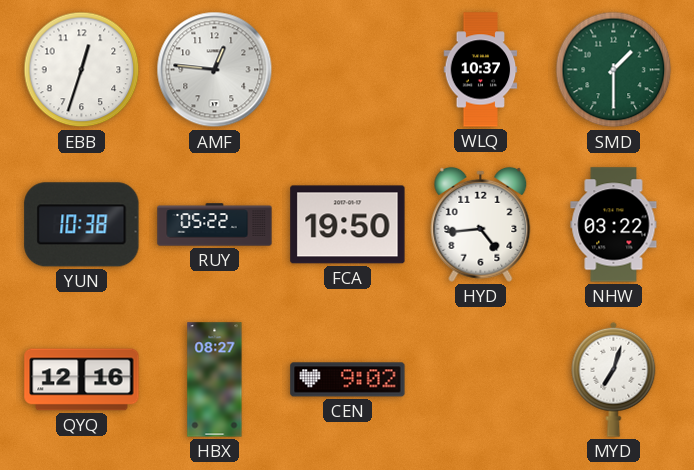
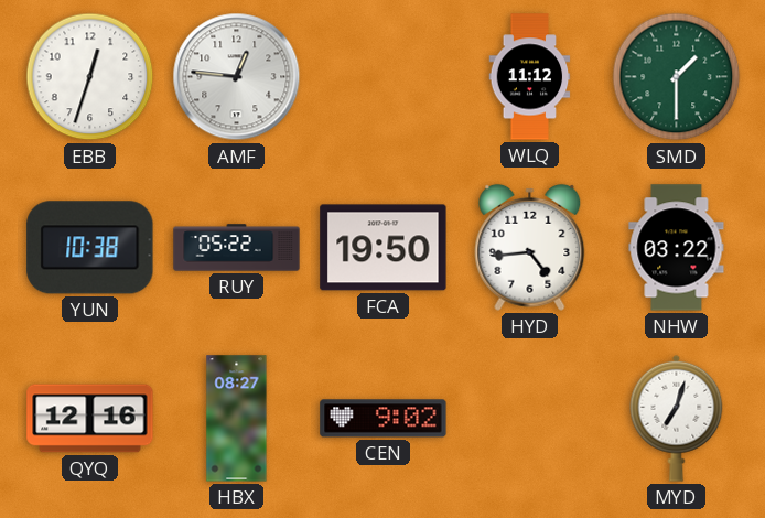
WLQ: 10:37 -> 11:12
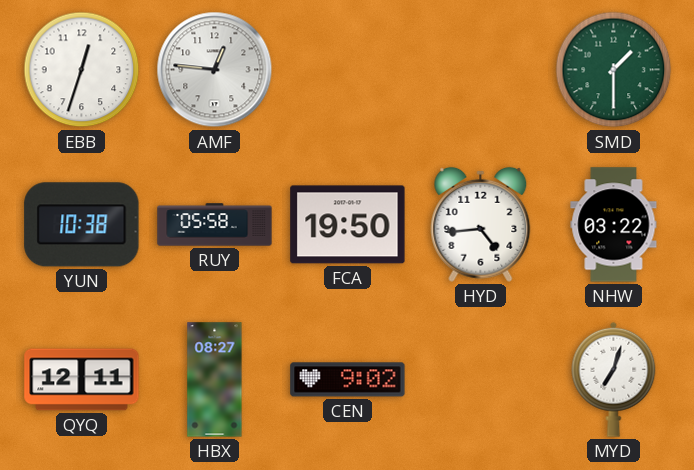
WLQ: 11:12 -> none
RUY: 05:22 -> 05:58
QYQ: 12:16 -> 12:11
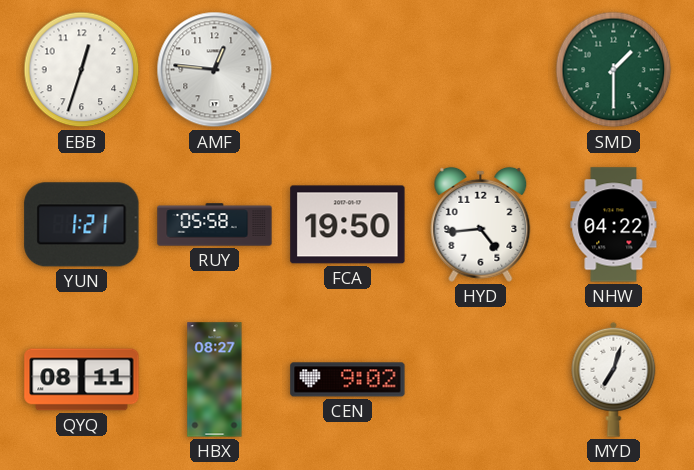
YUN: 10:38 -> 1:21
NHW: 03:22 -> 04:22
QYQ: 12:11 -> 08:11
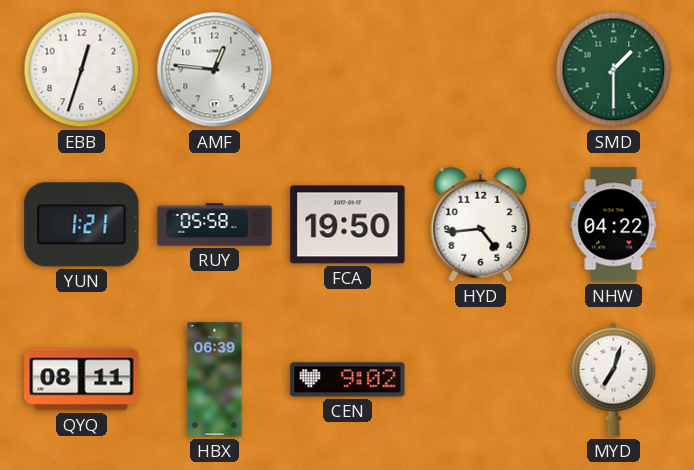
HBX: 08:27 -> 06:39
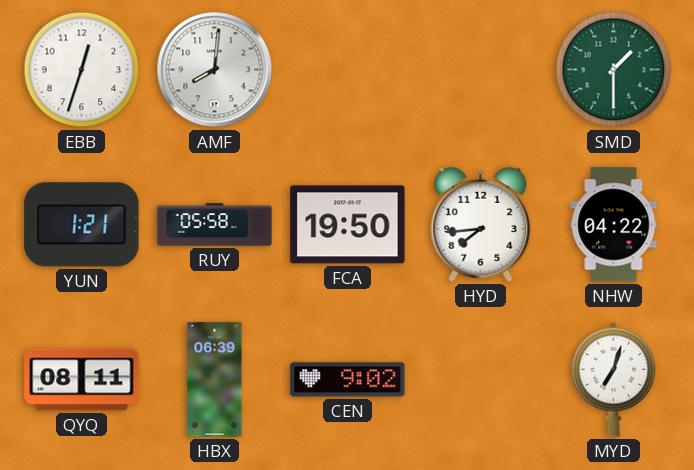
AMF: 12:46 -> 8:01
HYD: 4:44 -> 7:44
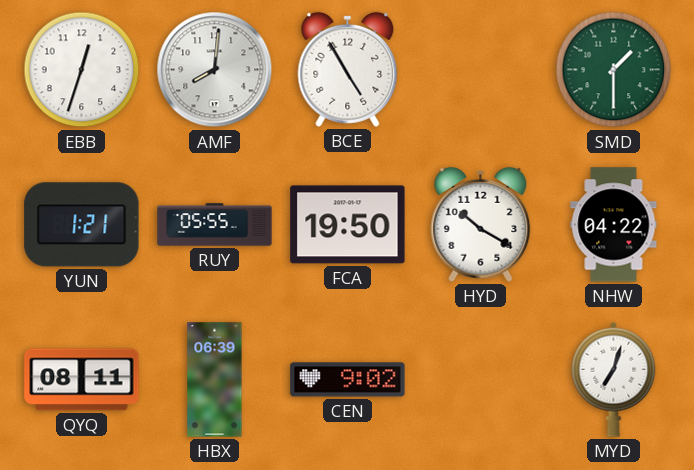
BCE: none -> 4:55
RUY: 05:58 -> 05:55
HYD: 7:44 -> 10:20
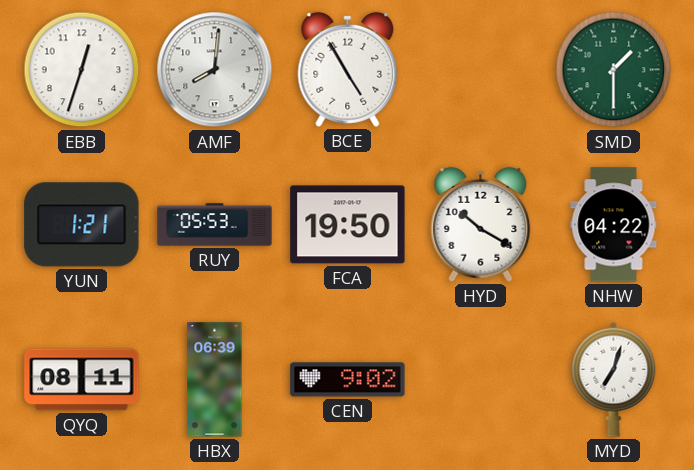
RUY: 05:55 -> 05:53
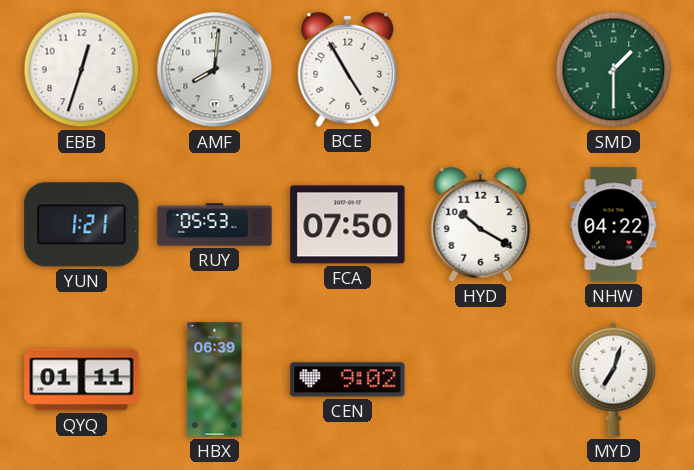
FCA: 19:50 -> 07:50
QYQ: 08:11 -> 01:11
